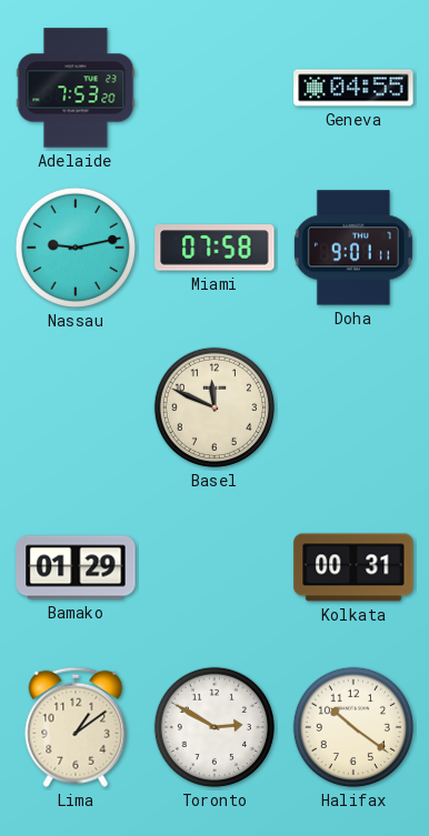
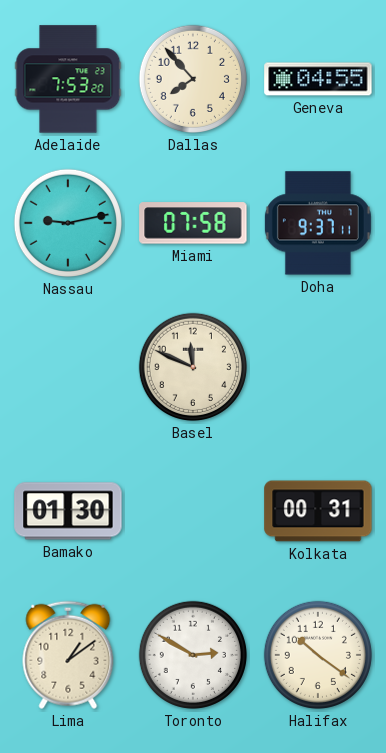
Dallas: none -> 7:53
Doha: 9:01 -> 9:37
Bamako: 01:29 -> 01:30
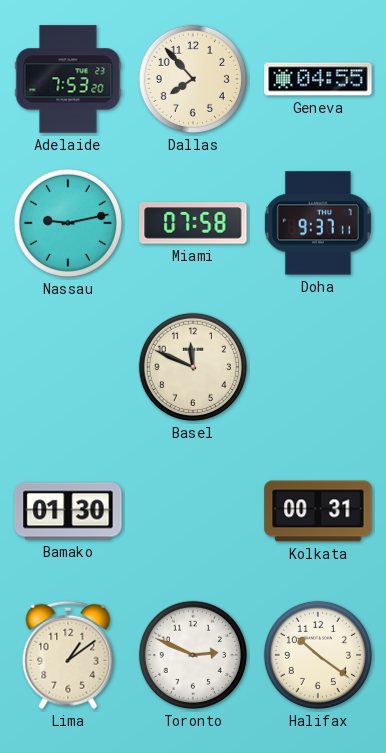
Toronto: 2:50 -> 2:49
